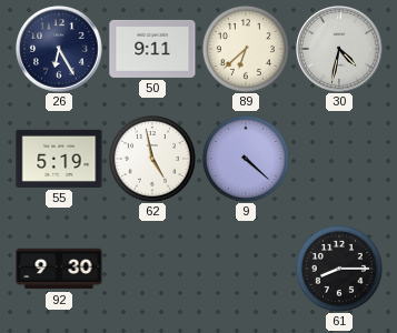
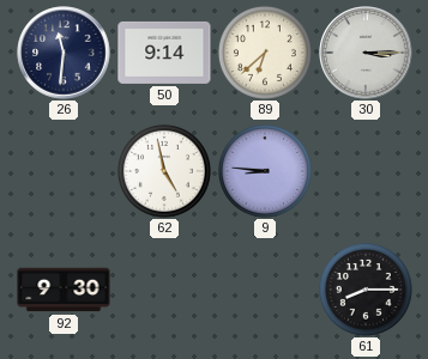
26: 6:25 -> 11:31
50: 9:11 -> 9:14
30: 4:32 -> 3:15
55: 5:19 -> none
9: 4:22 -> 8:46
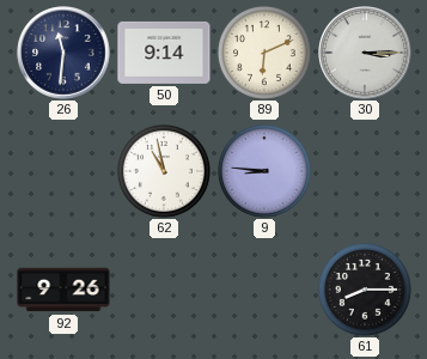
89: 6:38 -> 6:11
62: 4:58 -> 10:58
92: 9:30 -> 9:26
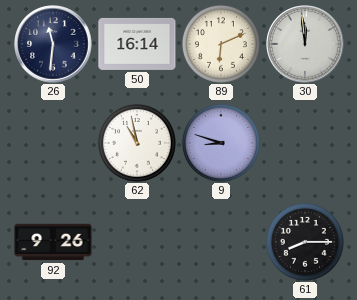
50: 9:14 -> 16:14
30: 3:15 -> 11:59
9: 8:46 -> 8:48
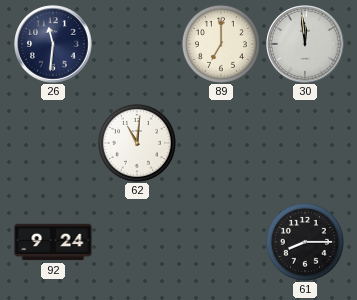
50: 16:14 -> none
89: 6:11 -> 7:00
62: 10:58 -> 11:01
9: 8:48 -> none
92: 9:26 -> 9:24
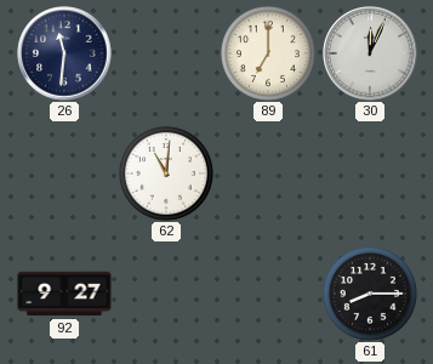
30: 11:59 -> 12:04
92: 9:24 -> 9:27
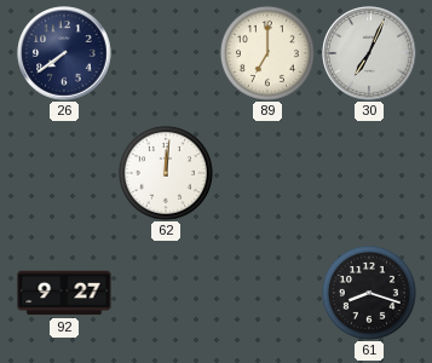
26: 11:31 -> 7:39
30: 12:04 -> 7:04
62: 11:01 -> 12:01
61: 8:15 -> 8:18
